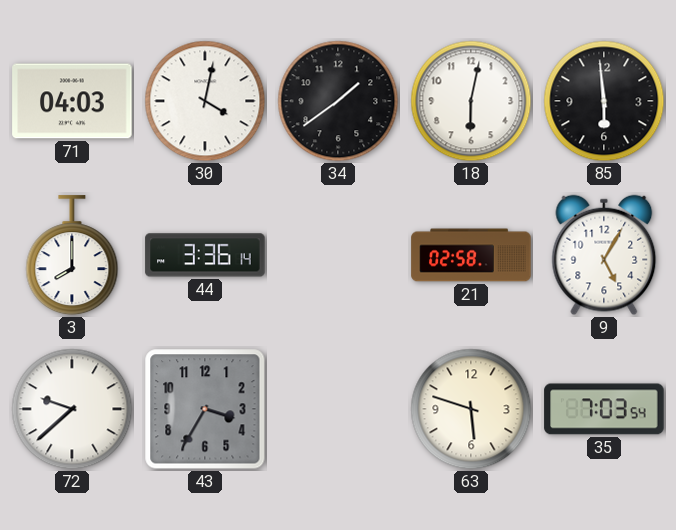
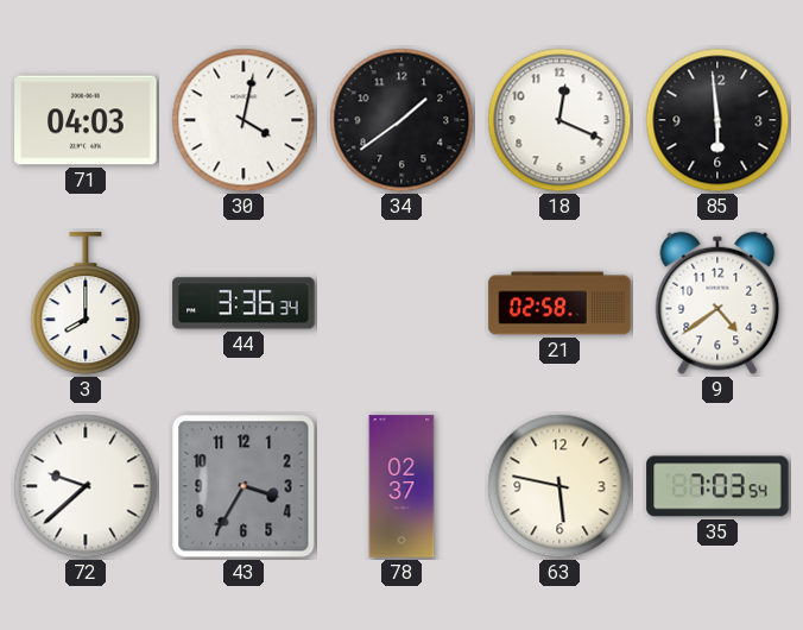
18: 6:02 -> 12:19
44: 3:36:14 -> 3:36:34
9: 5:05 -> 4:39
78: none -> 02:37
63: 5:48 -> 5:47
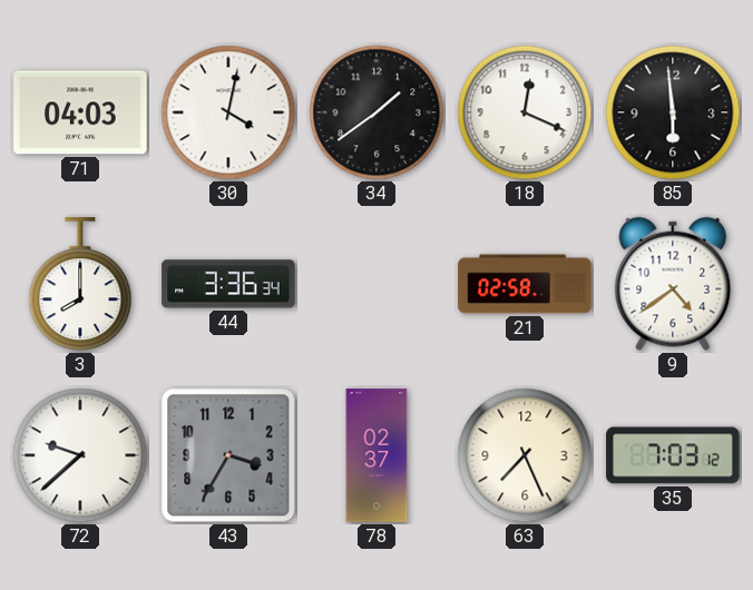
63: 5:47 -> 7:26
35: 7:03:54 -> 7:03:12
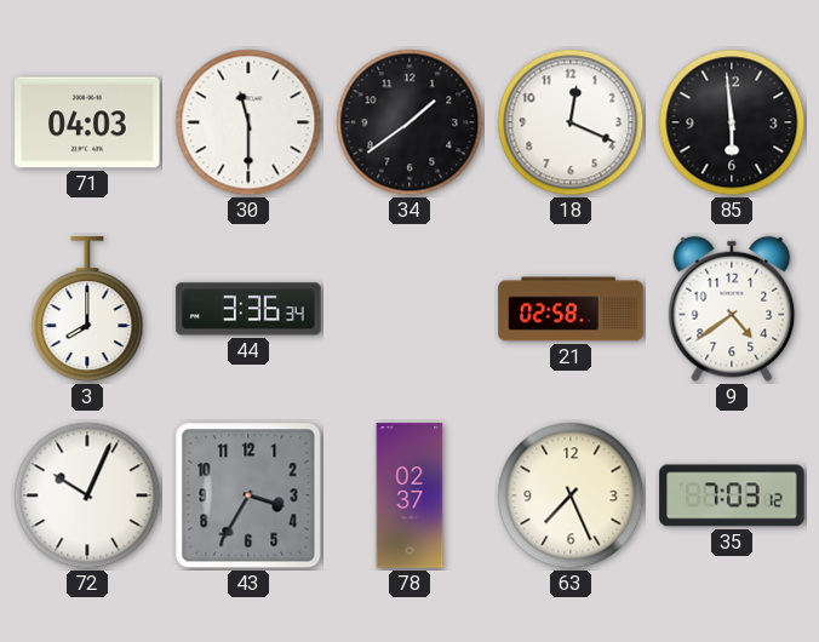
30: 4:02 -> 11:30
72: 9:38 -> 10:04
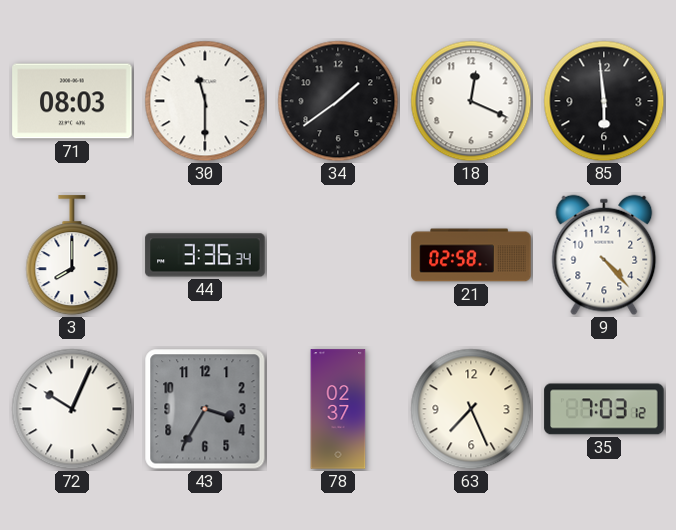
71: 04:03 -> 08:03
9: 4:39 -> 4:23
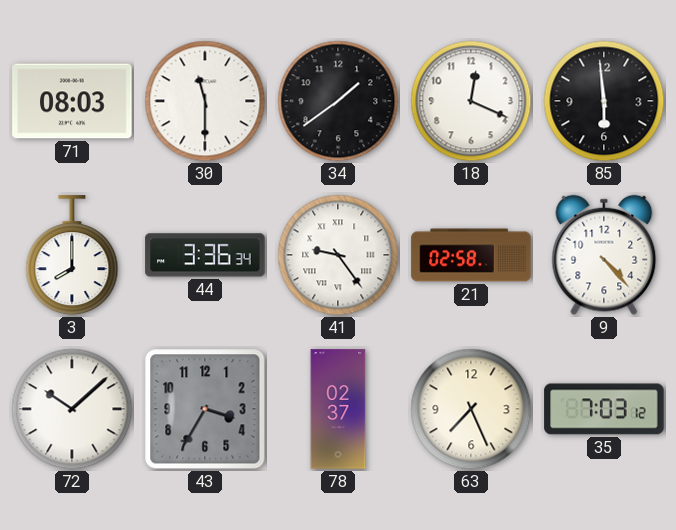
41: none -> 9:24
72: 10:04 -> 10:08
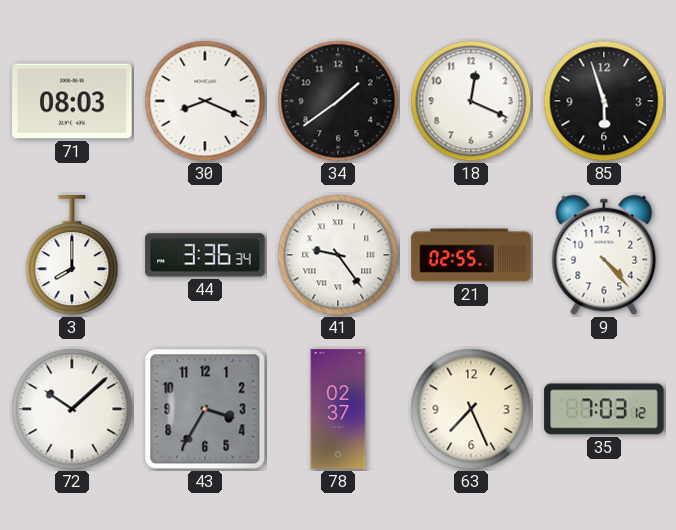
30: 11:30 -> 8:19
85: 5:59 -> 5:57
21: 02:58 -> 02:55
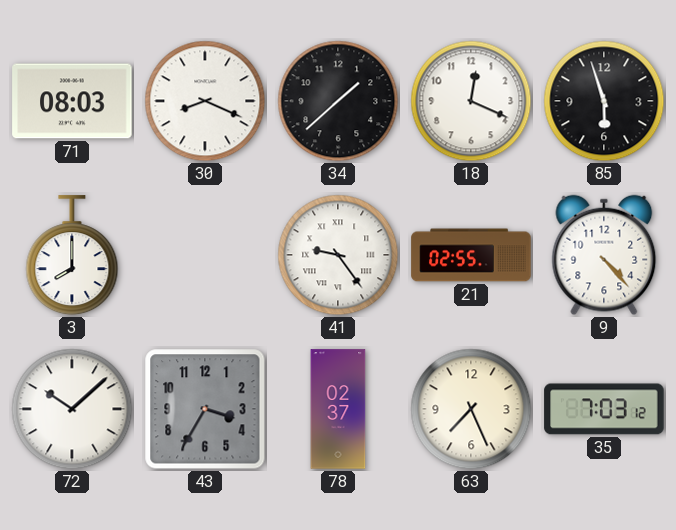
34: 1:39 -> 1:38
44: 3:36 -> none
